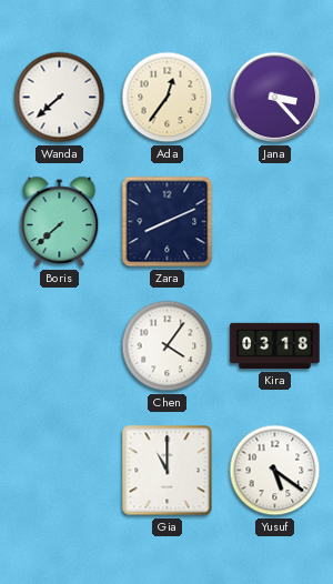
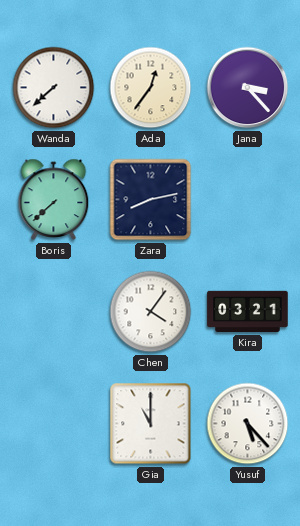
Zara: 8:11 -> 8:13
Kira: 03:18 -> 03:21
Yusuf: 5:21 -> 5:23
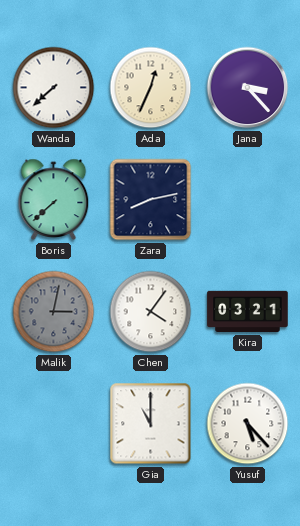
Ada: 12:36 -> 12:34
Malik: none -> 3:02
